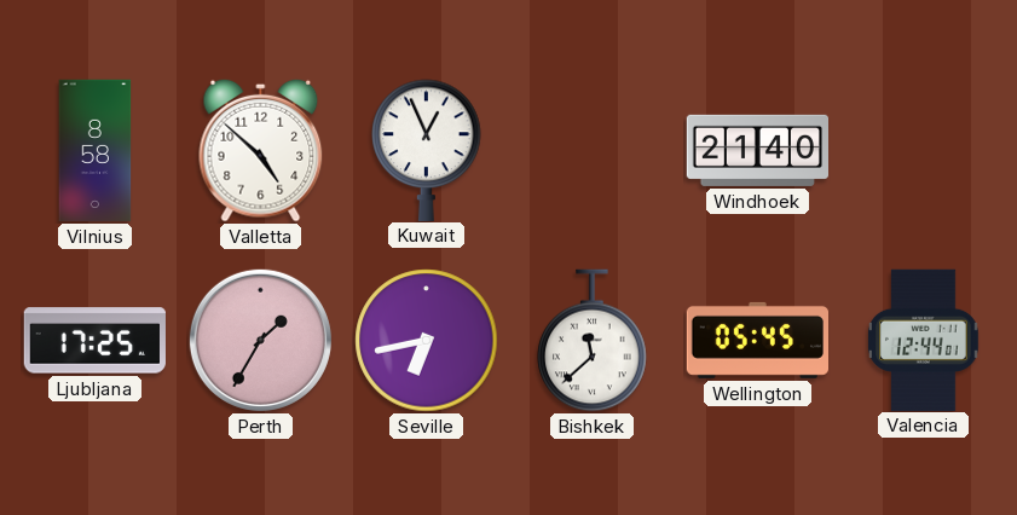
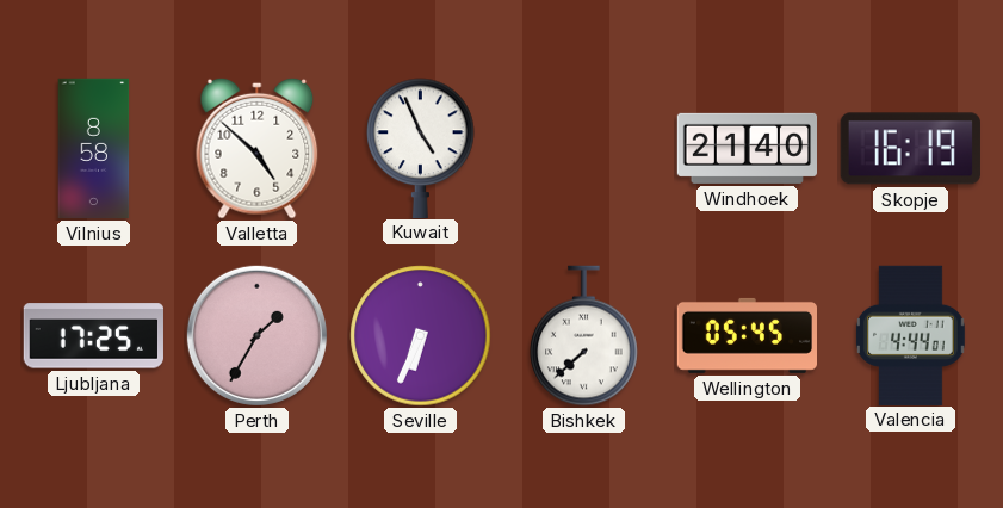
Kuwait: 12:56 -> 4:56
Skopje: none -> 16:19
Seville: 6:43 -> 6:34
Bishkek: 11:38 -> 7:38
Valencia: 12:44 -> 4:44
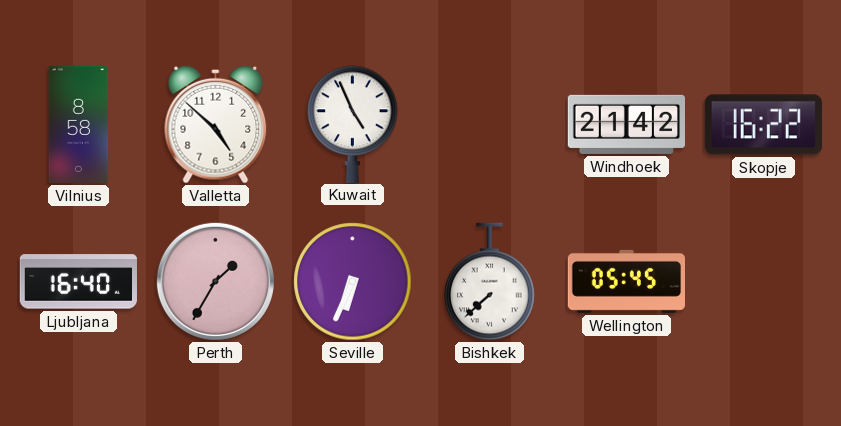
Windhoek: 21:40 -> 21:42
Skopje: 16:19 -> 16:22
Ljubljana: 17:25 -> 16:40
Valencia: 4:44 -> none
